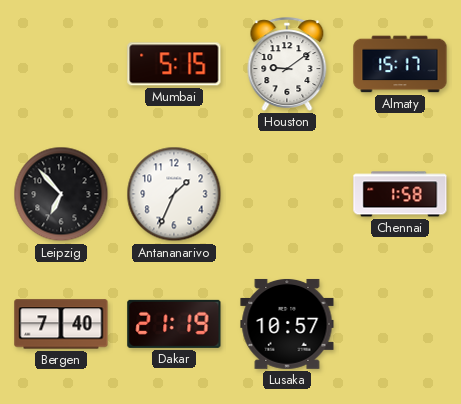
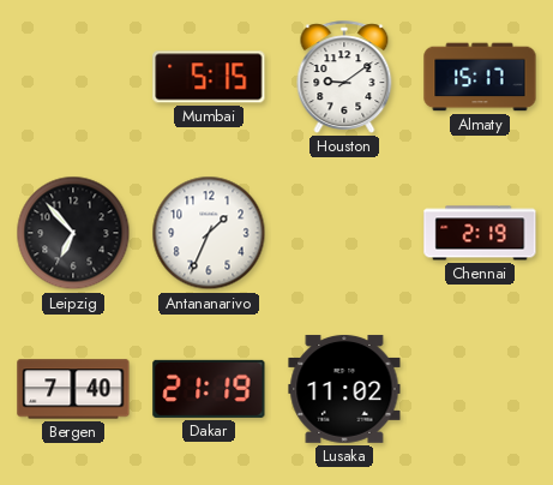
Chennai: 1:58 -> 2:19
Lusaka: 10:57 -> 11:02
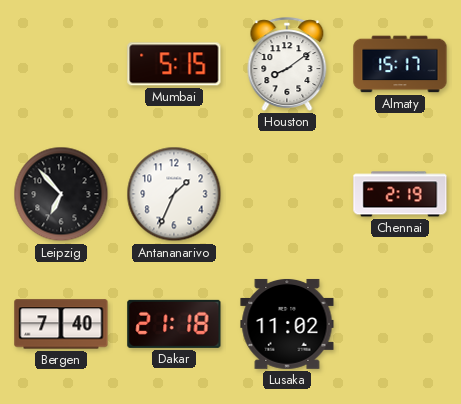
Houston: 9:09 -> 8:09
Dakar: 21:19 -> 21:18
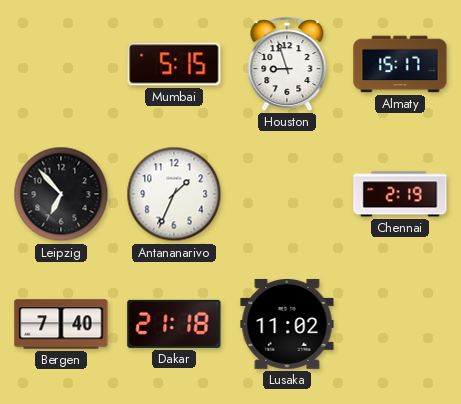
Houston: 8:09 -> 8:57
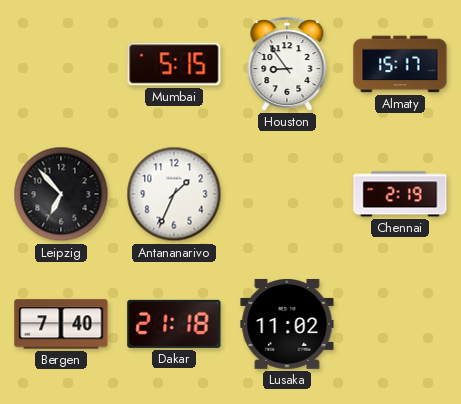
Houston: 8:57 -> 8:54
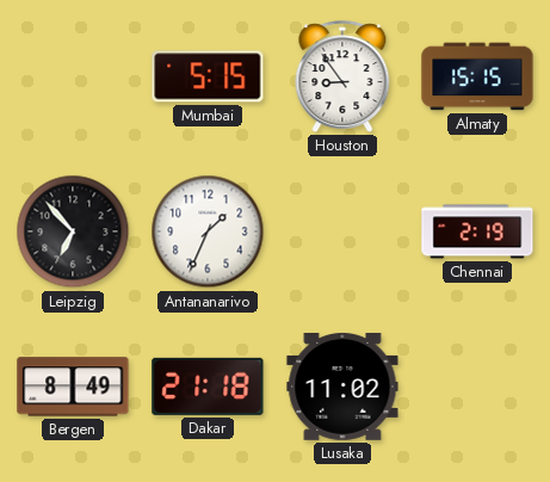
Almaty: 15:17 -> 15:15
Bergen: 7:40 -> 8:49
